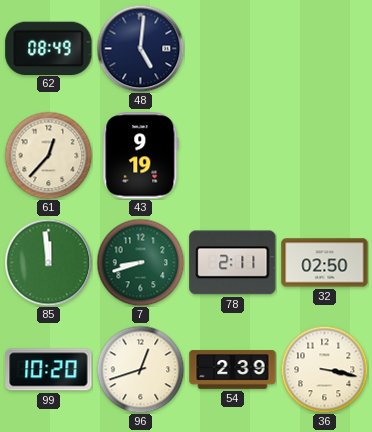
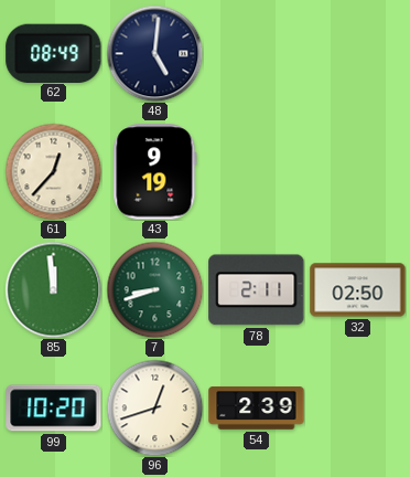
36: 3:17 -> none
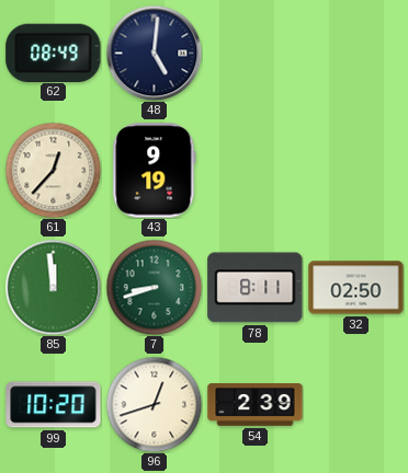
78: 2:11 -> 8:11
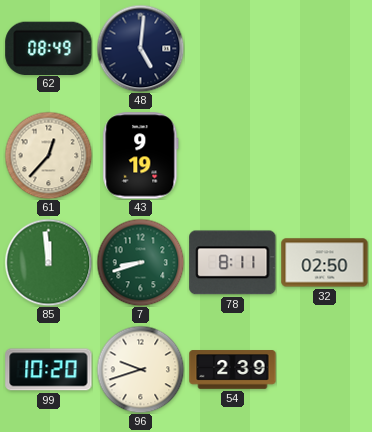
96: 12:42 -> 9:42
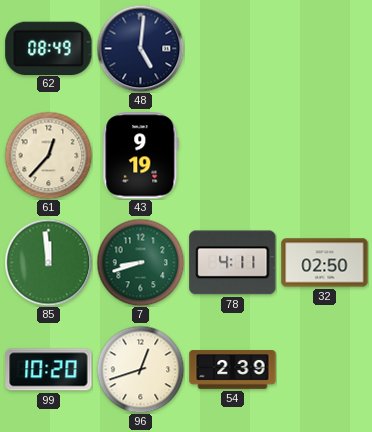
78: 8:11 -> 4:11
96: 9:42 -> 12:42
